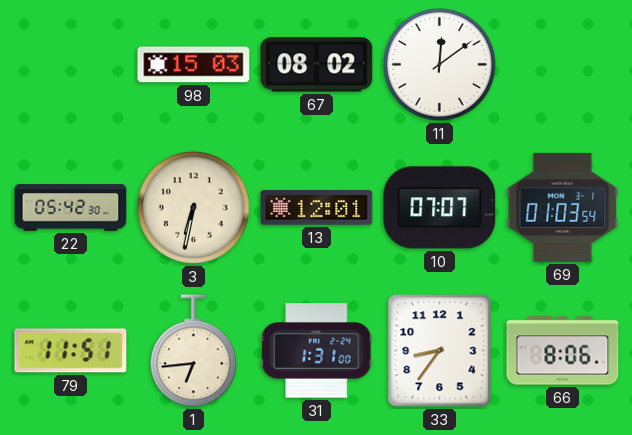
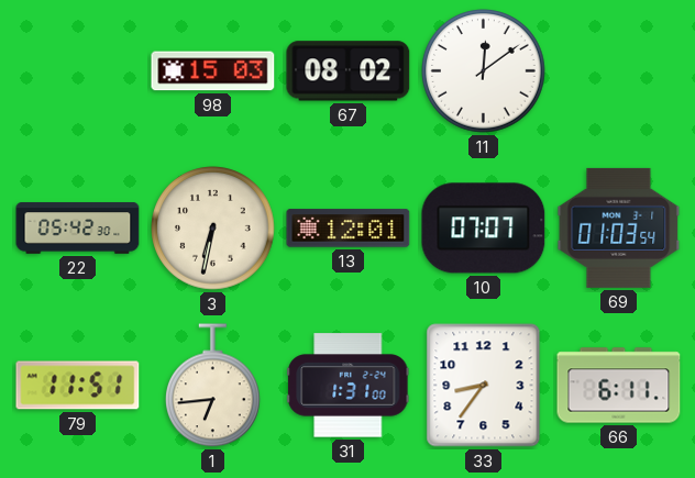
66: 8:06 -> 6:11
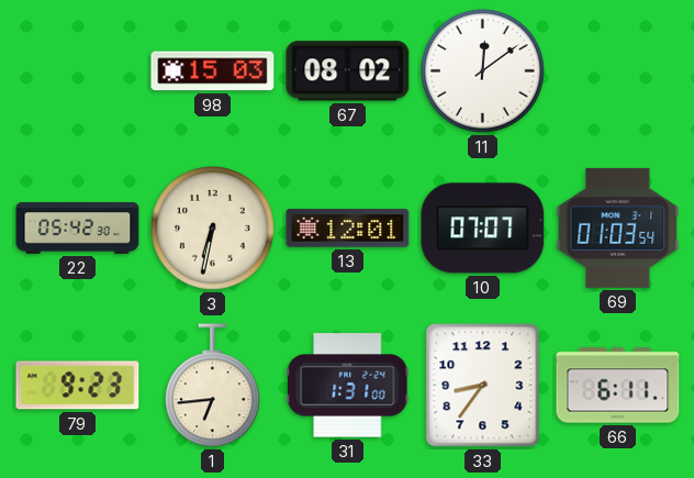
79: 11:51 -> 9:23
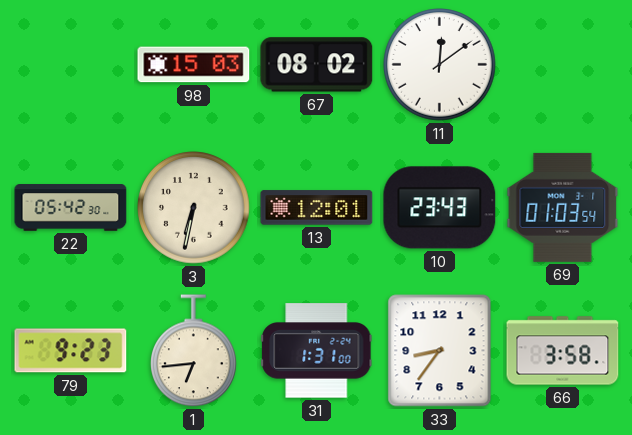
10: 07:07 -> 23:43
66: 6:11 -> 3:58
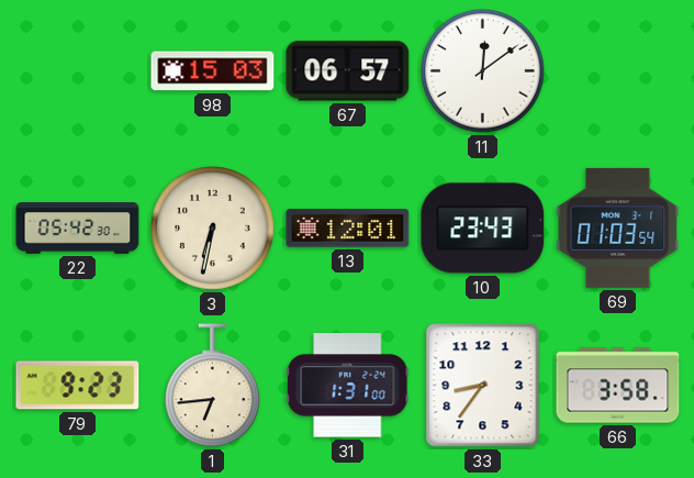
67: 08:02 -> 06:57
